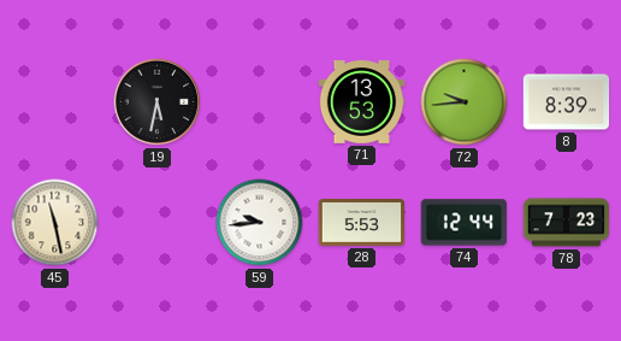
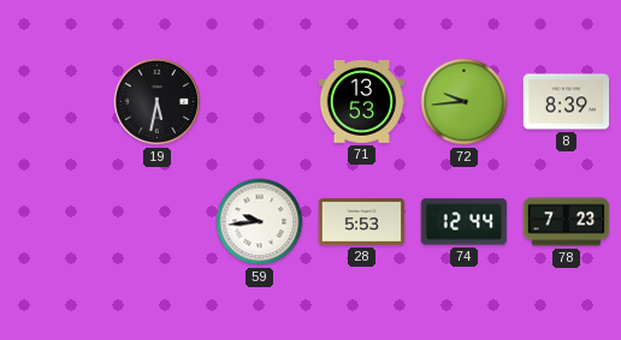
45: 11:28 -> none
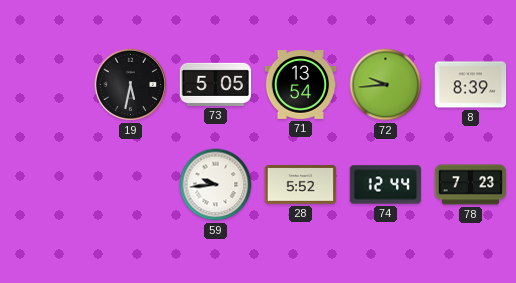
73: none -> 5:05
71: 13:53 -> 13:54
28: 5:53 -> 5:52
